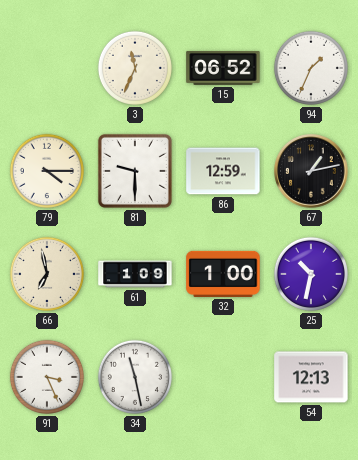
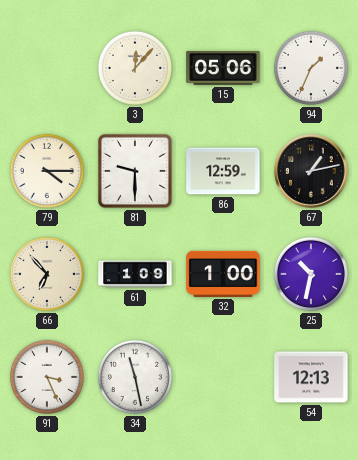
3: 11:34 -> 12:07
15: 06:52 -> 05:06
66: 6:58 -> 6:53
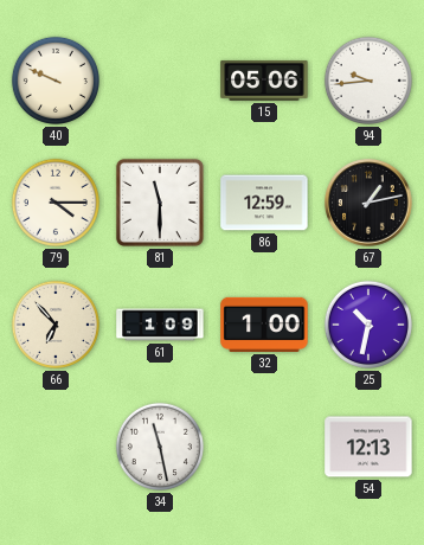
40: none -> 9:49
3: 12:07 -> none
94: 1:34 -> 9:44
81: 9:30 -> 11:30
91: 3:26 -> none
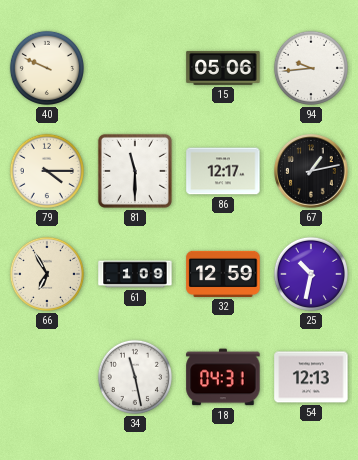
86: 12:59 -> 12:17
66: 6:53 -> 6:55
32: 1:00 -> 12:59
18: none -> 04:31
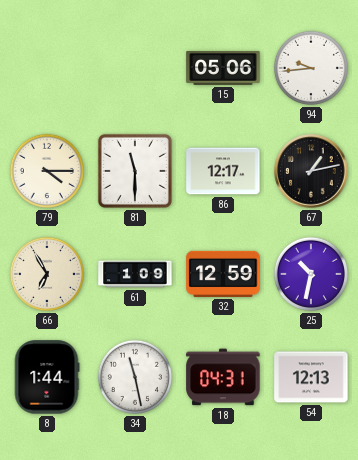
40: 9:49 -> none
8: none -> 1:44
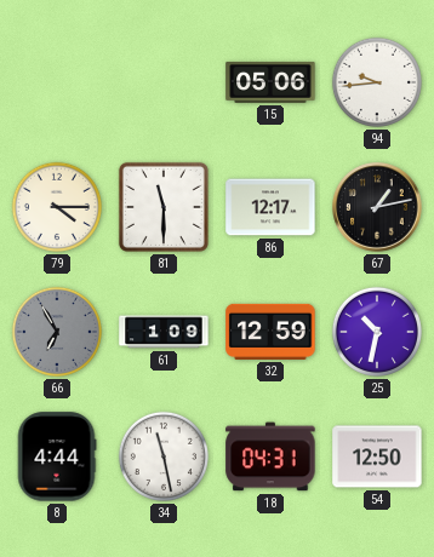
66 dial: cream -> grey
8: 1:44 -> 4:44
54: 12:13 -> 12:50
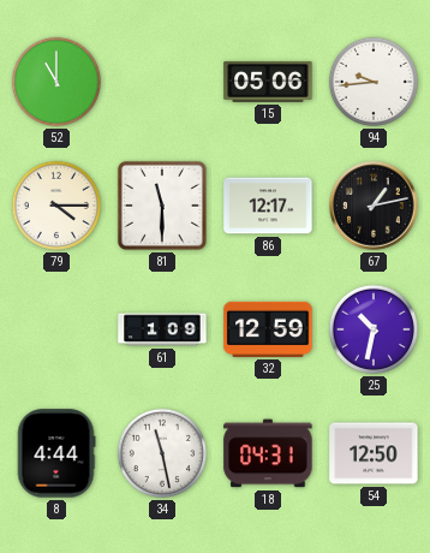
52: none -> 11:00
66: 6:55 -> none
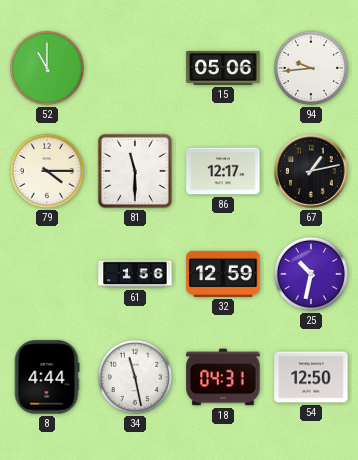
61: 1:09 -> 1:56
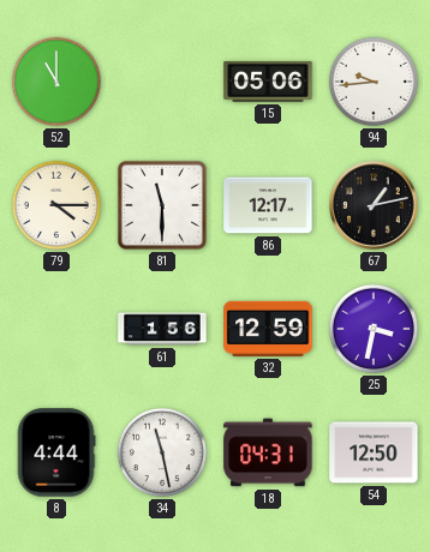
25: 10:32 -> 3:32
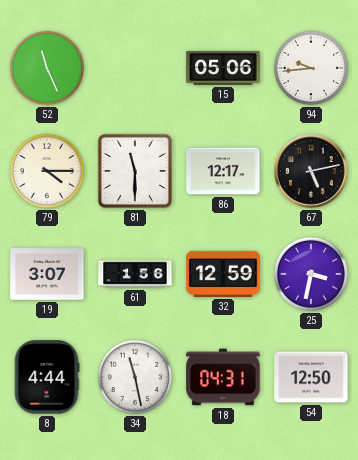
52: 11:00 -> 11:26
67: 1:13 -> 5:13
19: none -> 3:07
